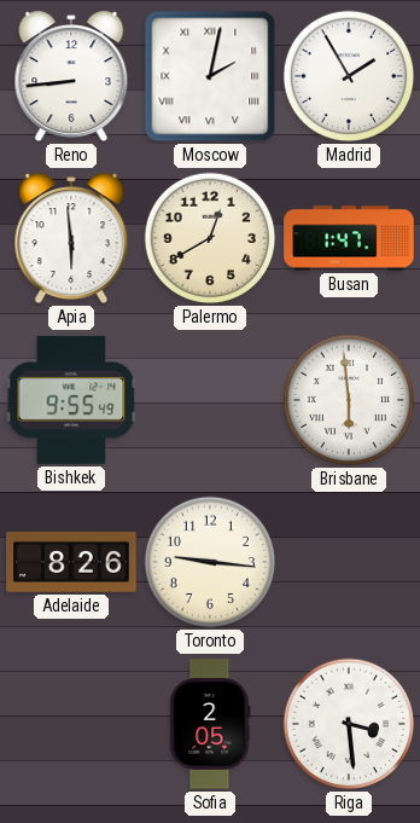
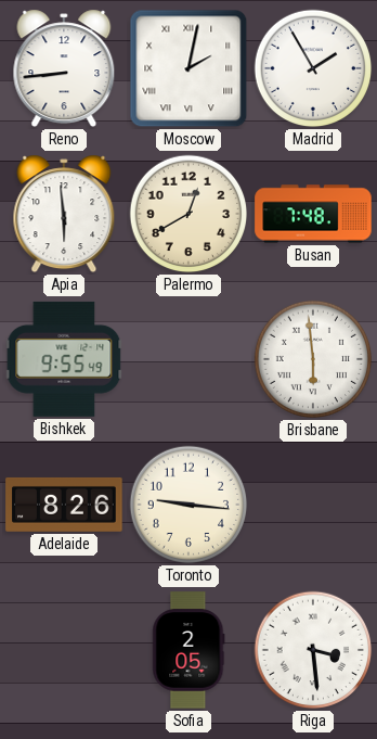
Busan: 1:47 -> 7:48
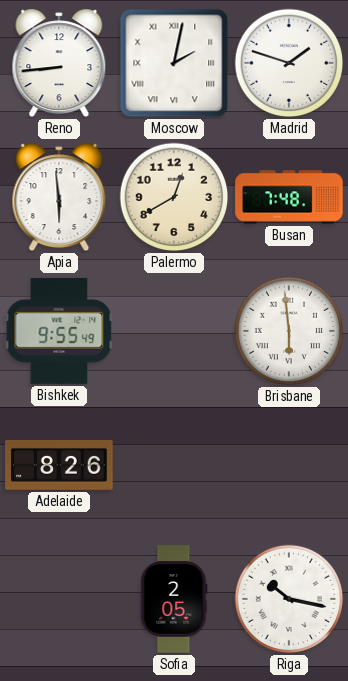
Madrid: 1:55 -> 1:48
Toronto: 9:16 -> none
Riga: 3:29 -> 10:17
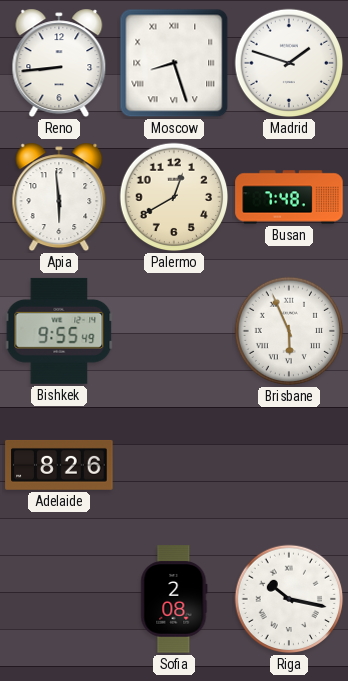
Moscow: 2:02 -> 8:27
Brisbane: 5:59 -> 5:56
Sofia: 2:05 -> 2:08
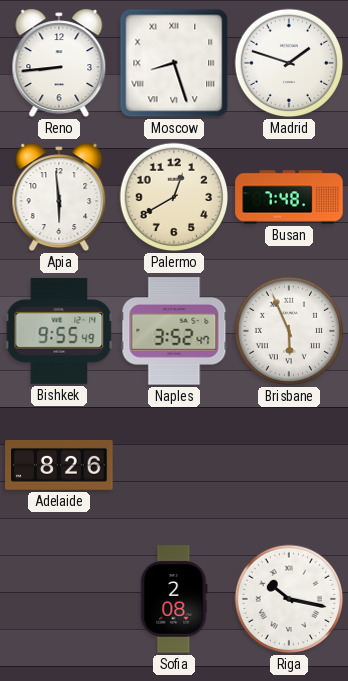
Naples: none -> 3:52
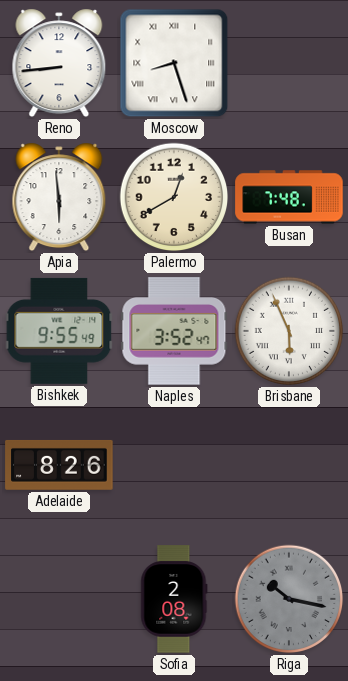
Madrid: 1:48 -> none
Riga dial: white -> grey
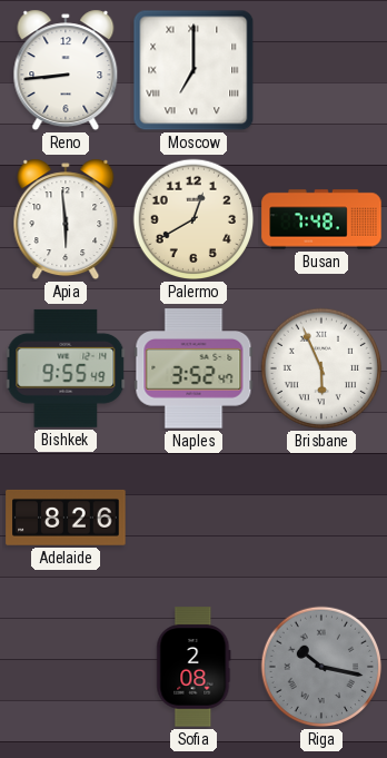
Moscow: 8:27 -> 7:00
